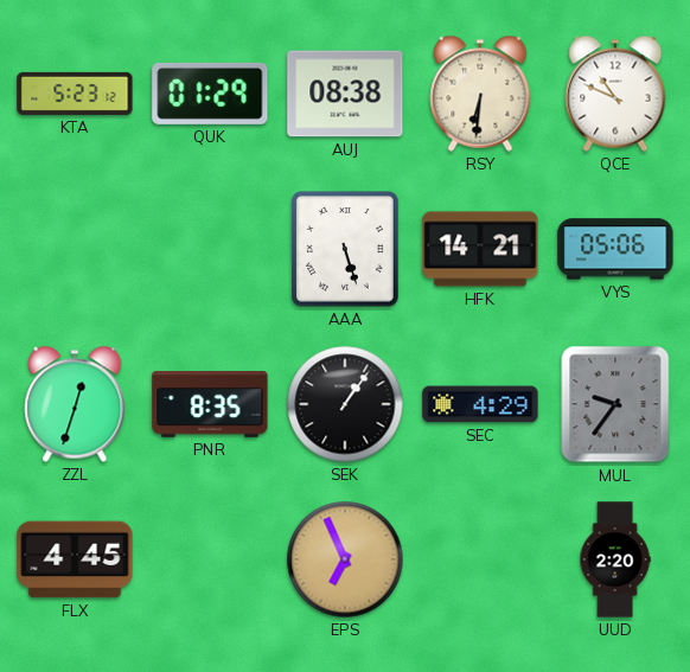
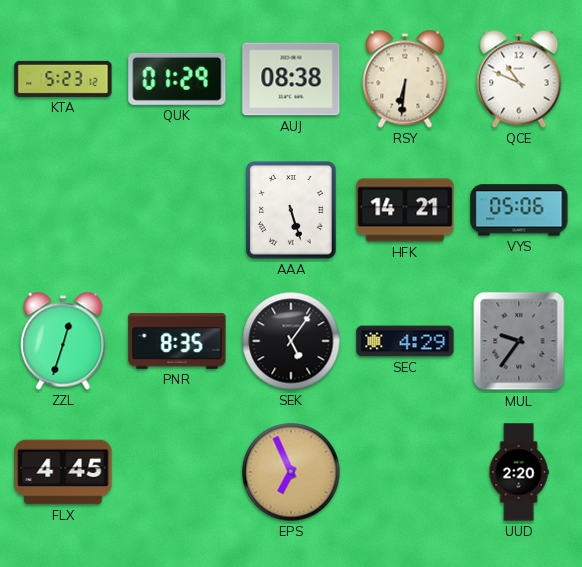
SEK: 1:06 -> 5:06
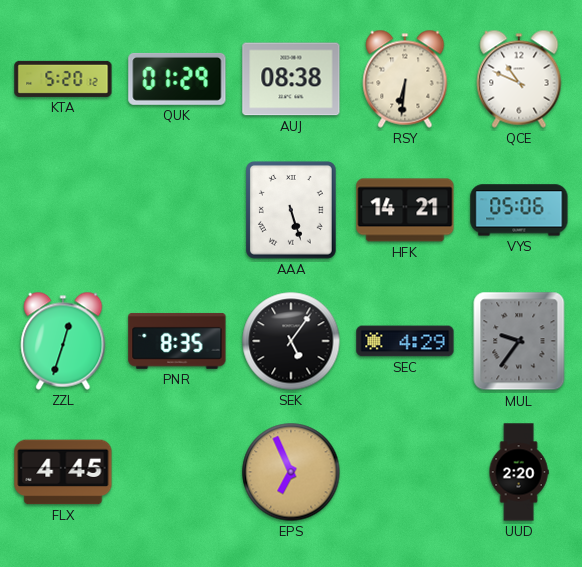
KTA: 5:23 -> 5:20
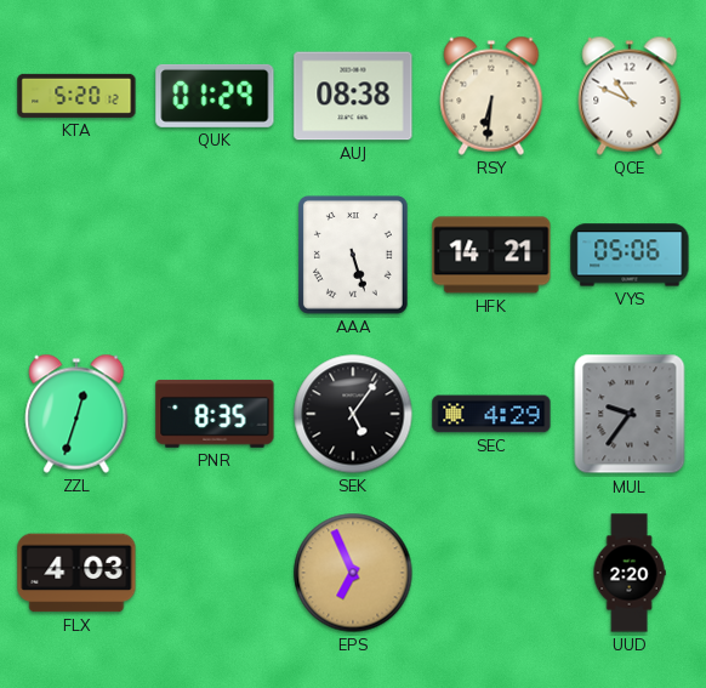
FLX: 4:45 -> 4:03
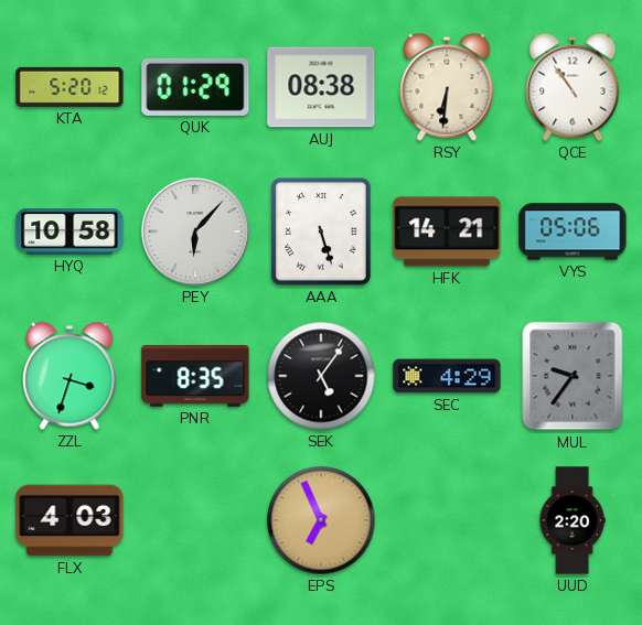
QCE: 10:49 -> 10:54
HYQ: none -> 10:58
PEY: none -> 6:07
ZZL: 12:33 -> 3:33
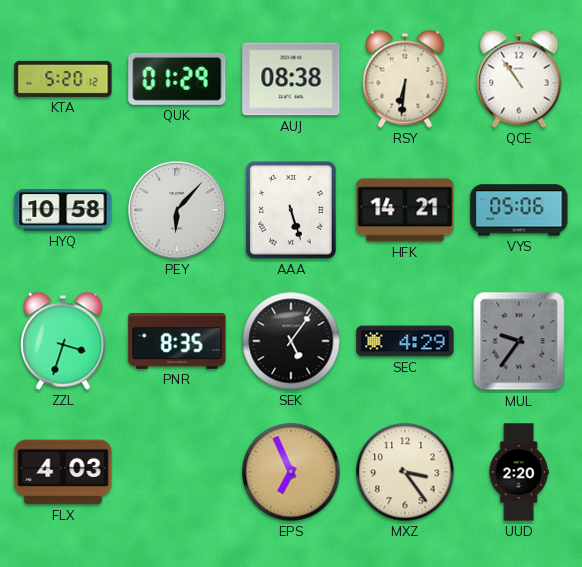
MXZ: none -> 3:24
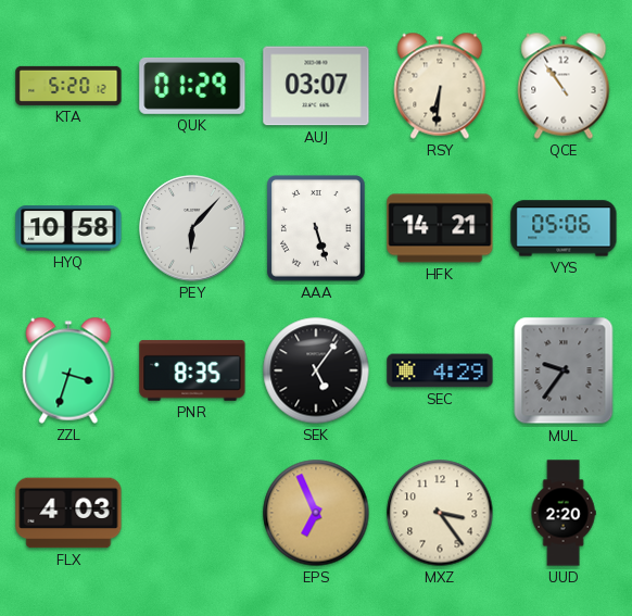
AUJ: 08:38 -> 03:07
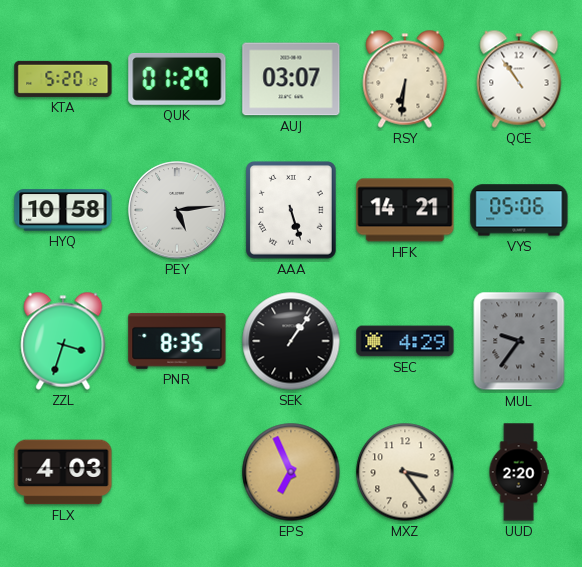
PEY: 6:07 -> 5:14
SEK: 5:06 -> 1:06
